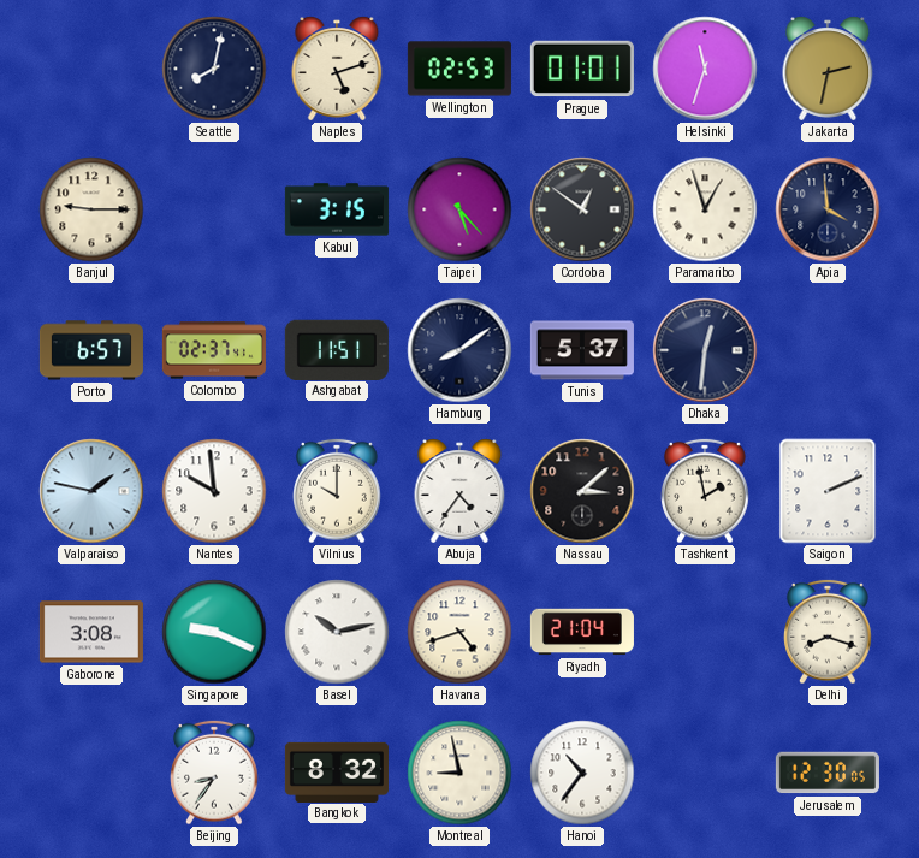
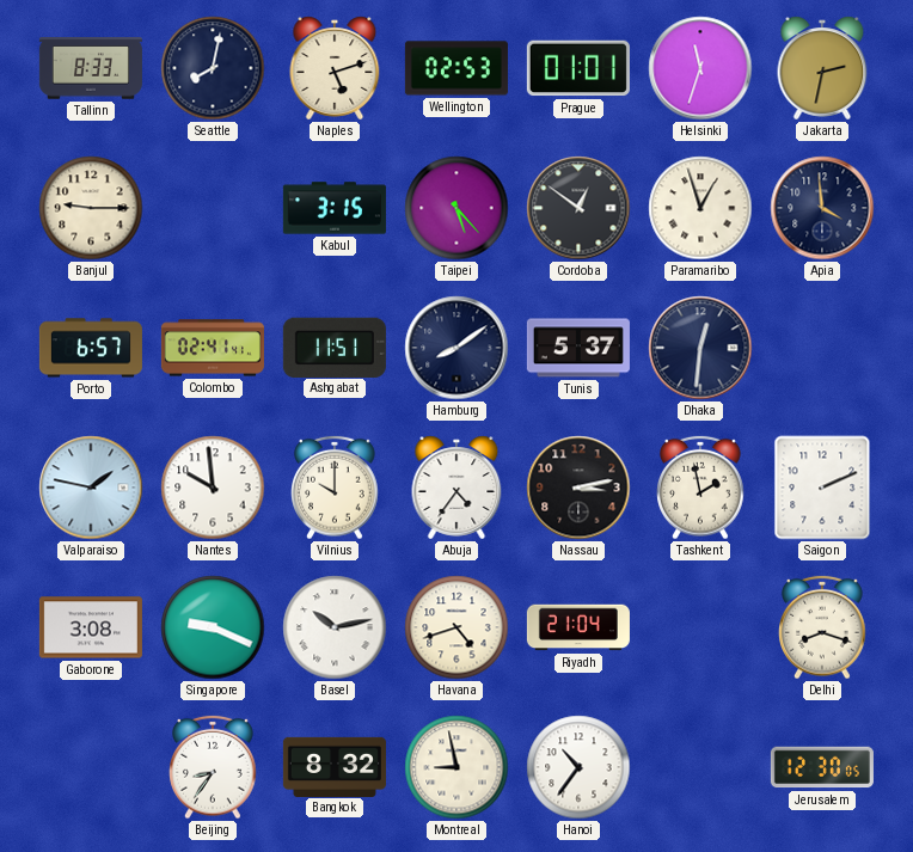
Tallinn: none -> 8:33
Colombo: 02:37 -> 02:41
Nassau: 3:08 -> 3:13
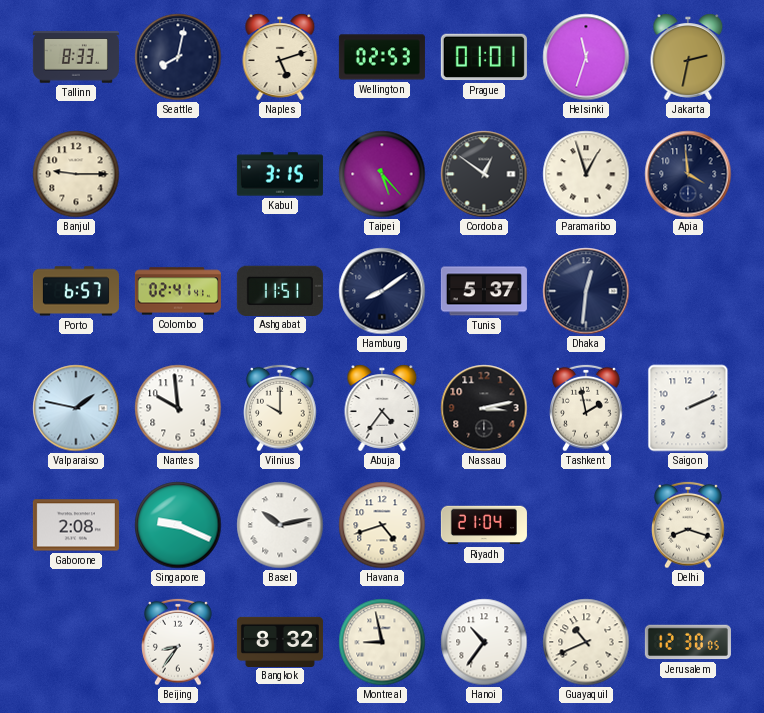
Gaborone: 3:08 -> 2:08
Guayaquil: none -> 10:41
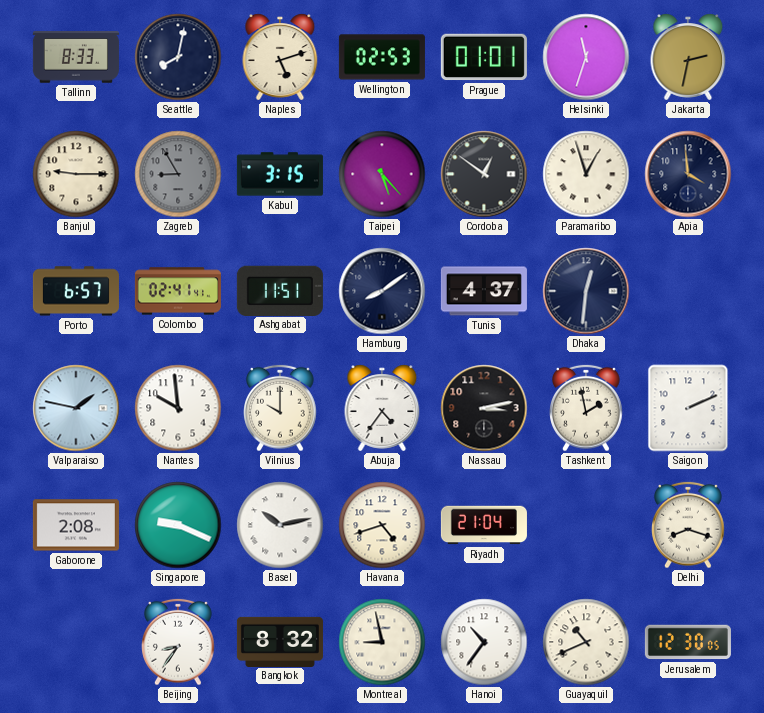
Zagreb: none -> 8:55
Tunis: 5:37 -> 4:37
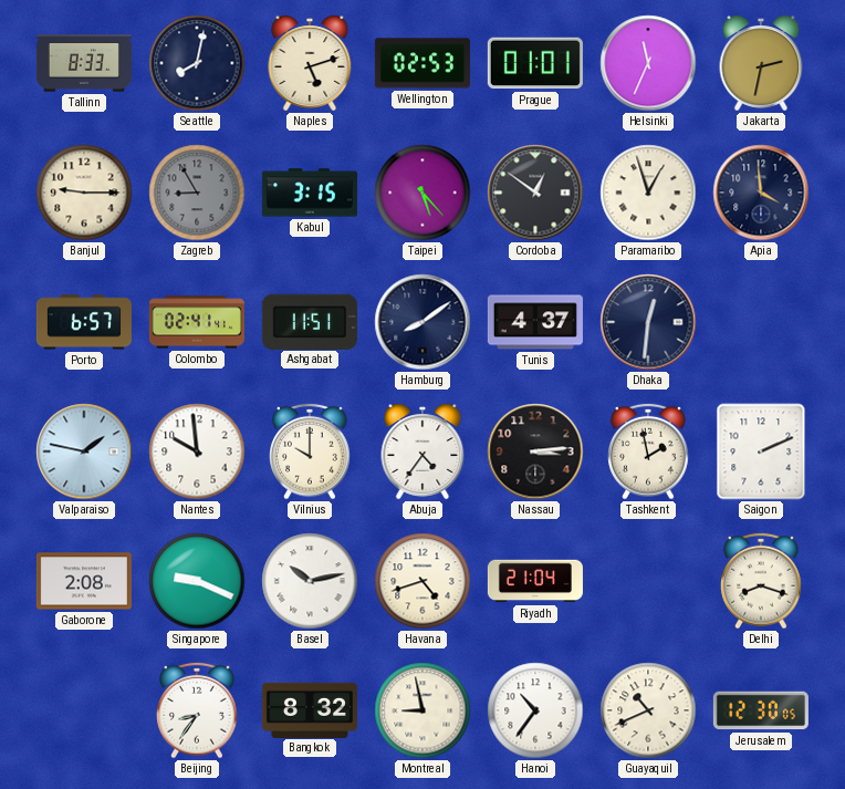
Helsinki: 11:33 -> 11:34
Nassau: 3:13 -> 3:14
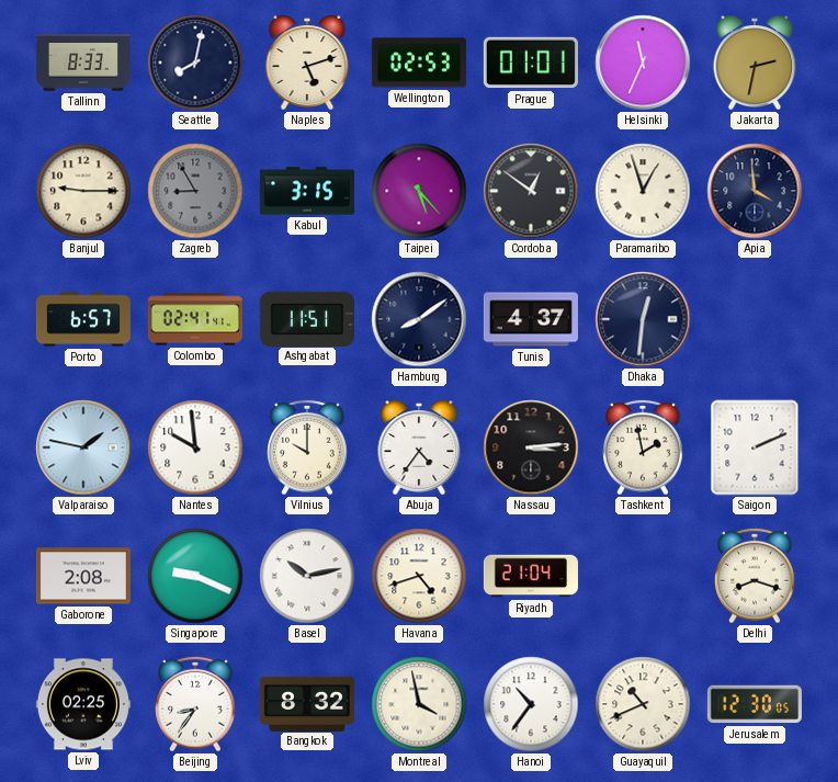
Lviv: none -> 02:25
Montreal: 8:58 -> 3:58
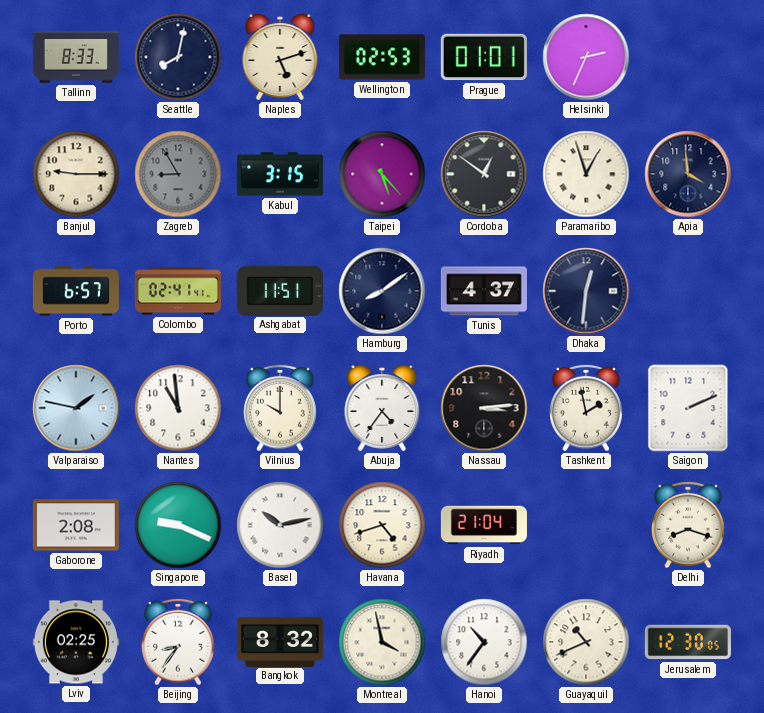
Helsinki: 11:34 -> 2:34
Jakarta: 2:32 -> none
Nantes: 9:59 -> 10:59
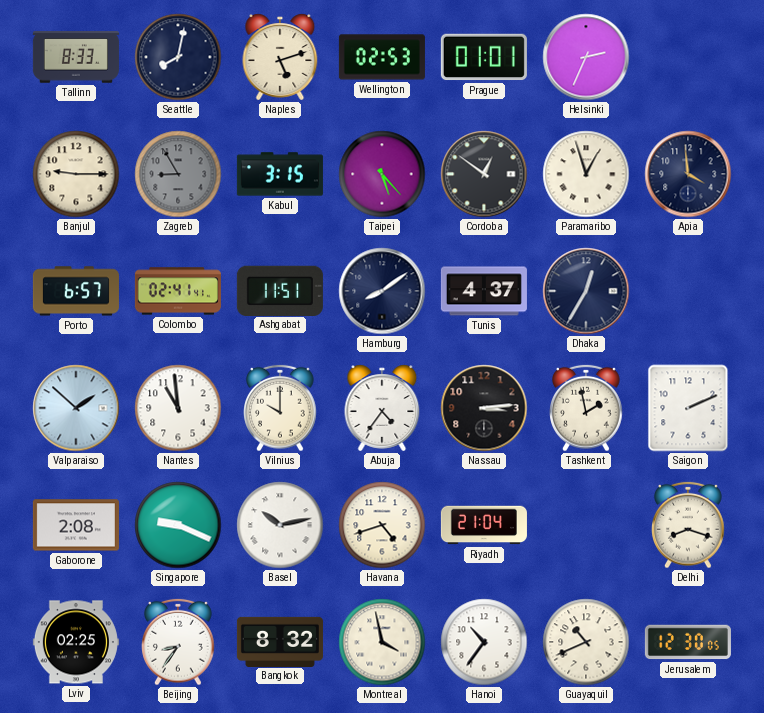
Dhaka: 12:31 -> 12:35
Valparaiso: 1:47 -> 1:52
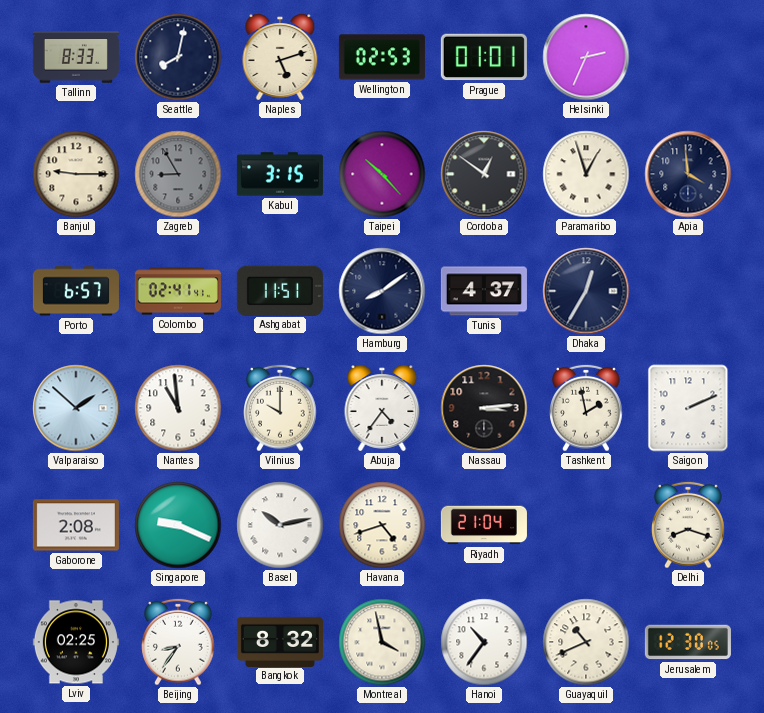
Taipei: 5:23 -> 10:23
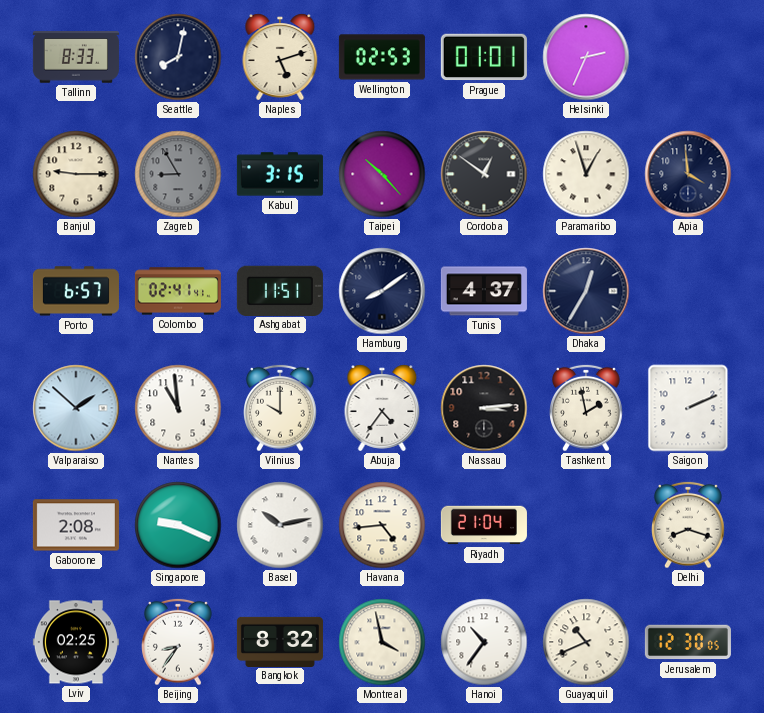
Havana: 4:42 -> 4:44
